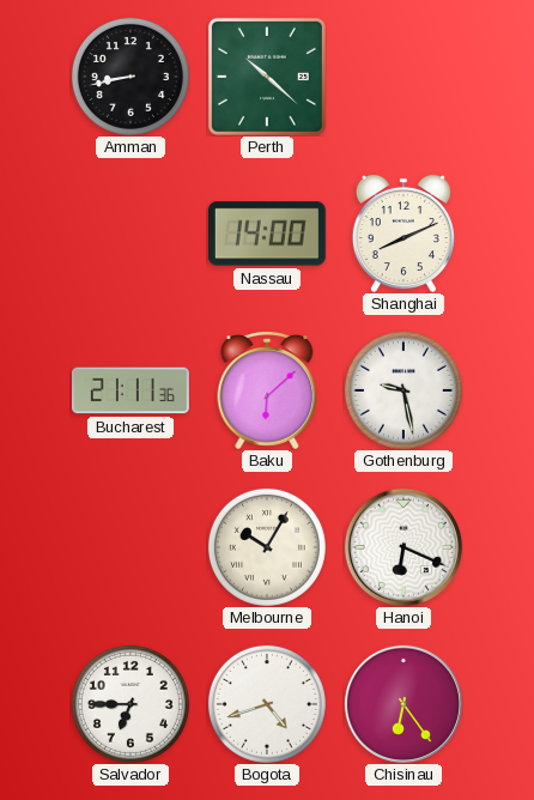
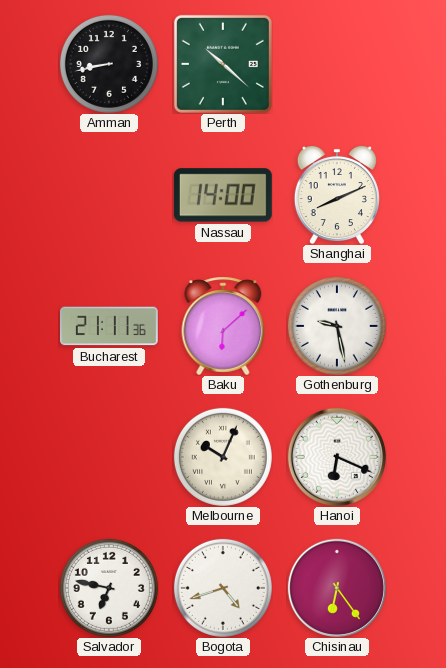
Melbourne: 10:05 -> 10:04
Salvador: 6:45 -> 6:47
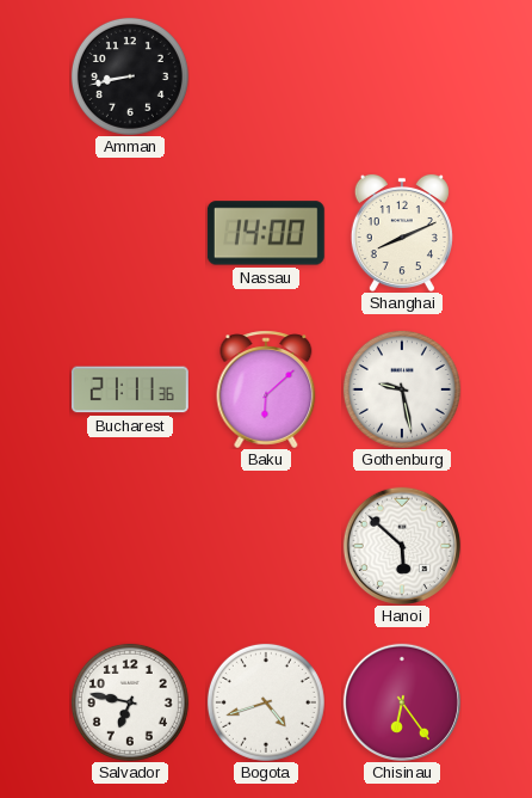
Perth: 10:22 -> none
Melbourne: 10:04 -> none
Hanoi: 6:19 -> 5:52
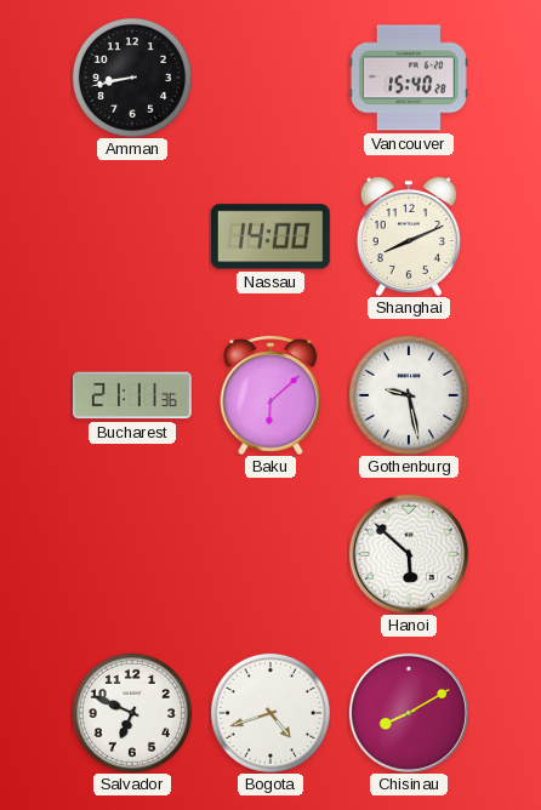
Vancouver: none -> 15:40
Salvador: 6:47 -> 6:49
Chisinau: 6:24 -> 8:10
